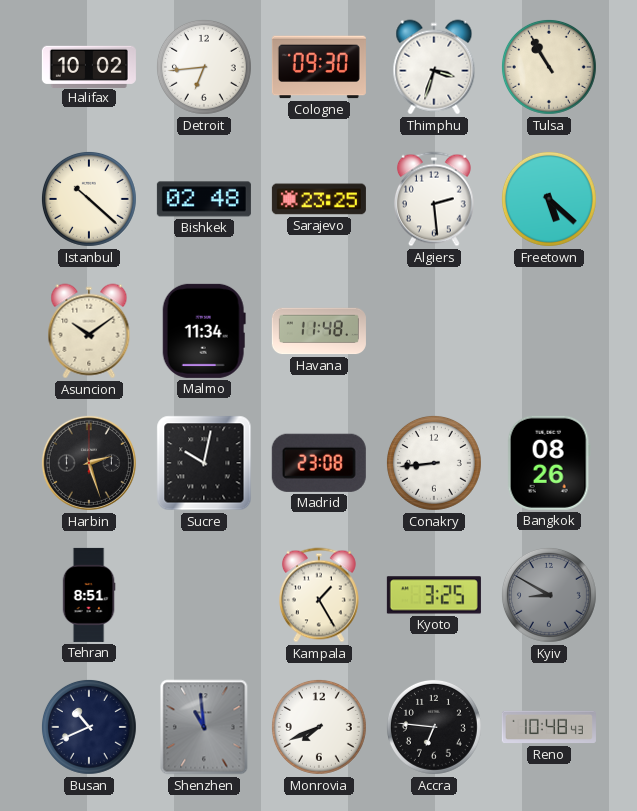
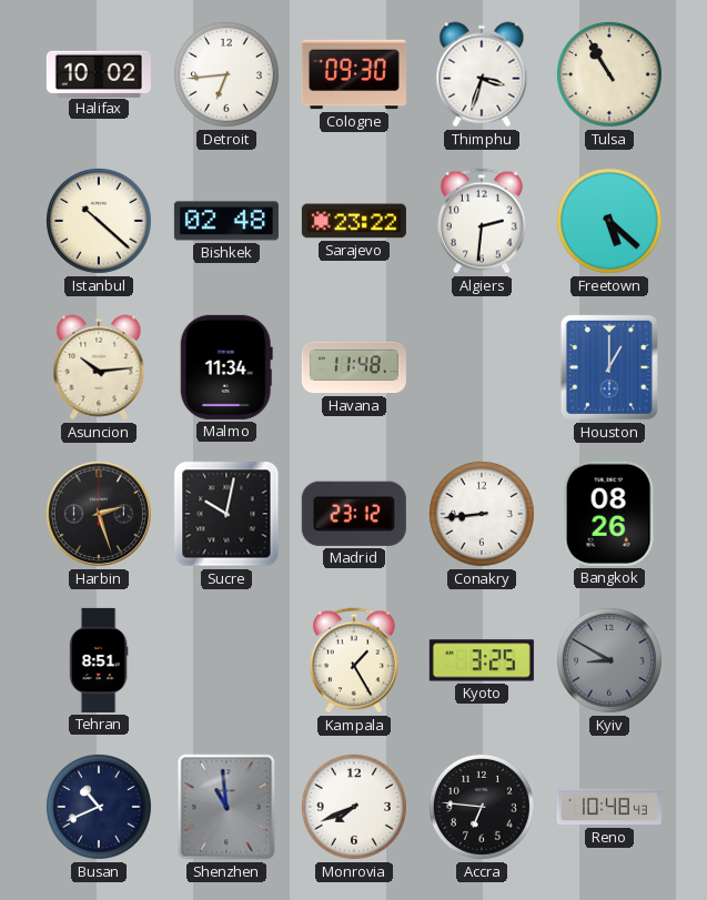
Sarajevo: 23:25 -> 23:22
Algiers: 2:29 -> 2:31
Asuncion: 10:09 -> 10:14
Houston: none -> 1:00
Madrid: 23:08 -> 23:12
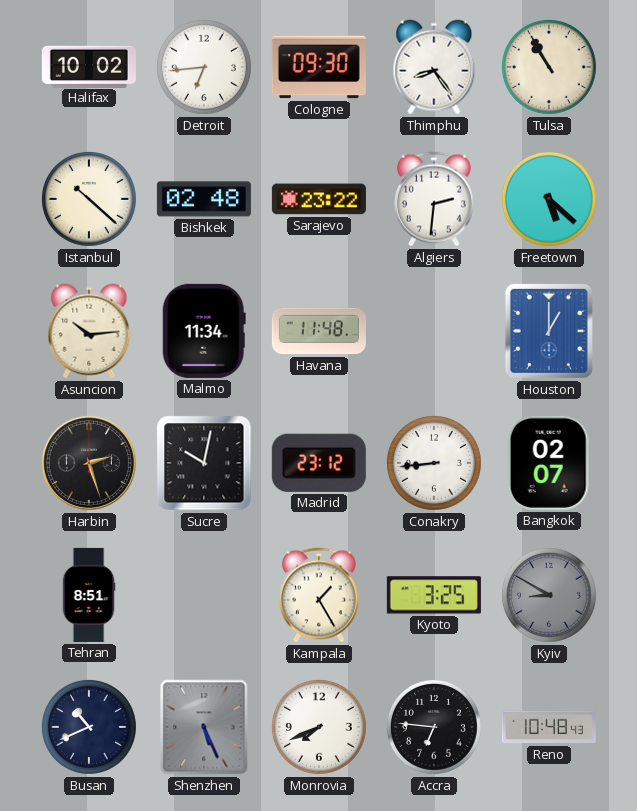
Thimphu: 3:33 -> 8:24
Bangkok: 08:26 -> 02:07
Shenzhen: 10:59 -> 5:26
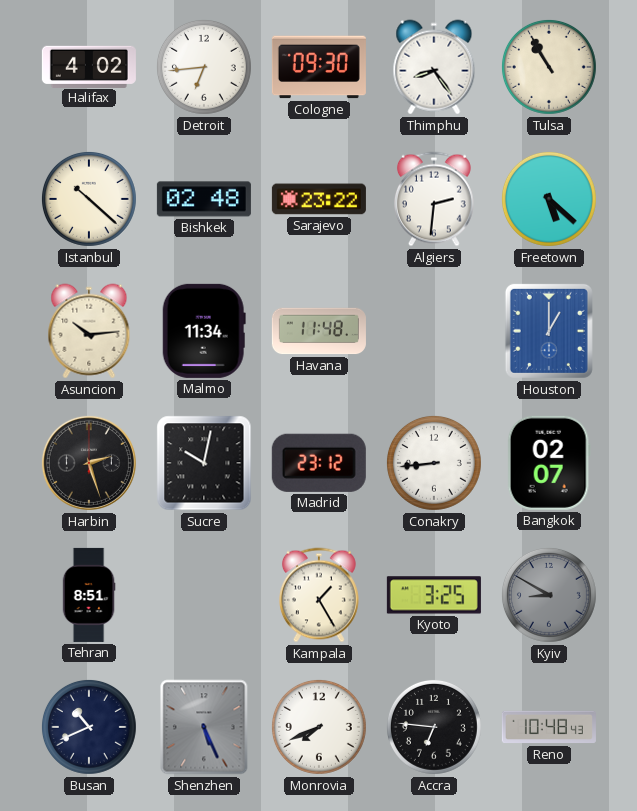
Halifax: 10:02 -> 4:02
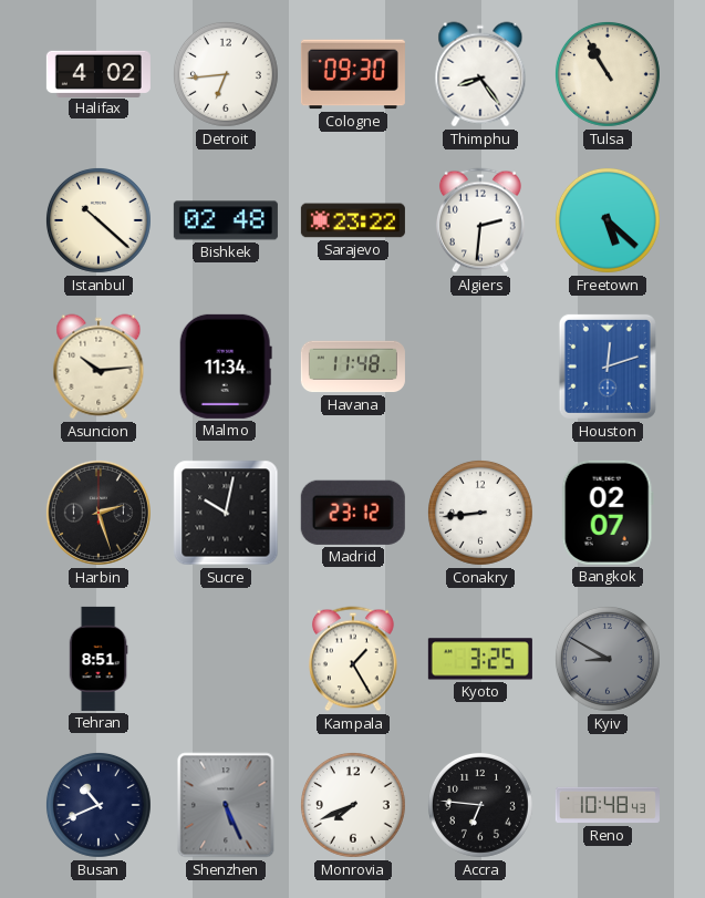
Houston: 1:00 -> 12:12
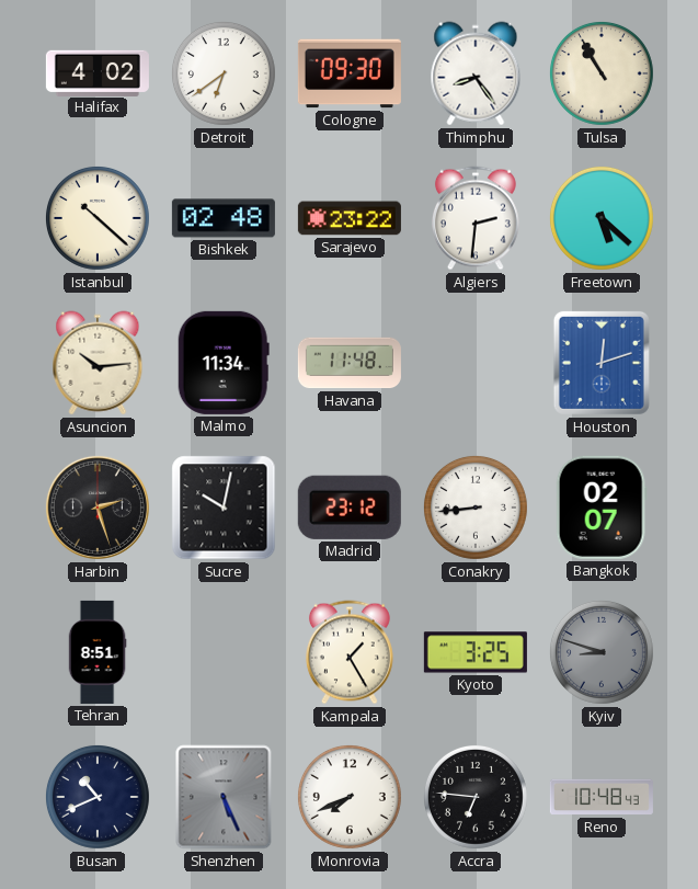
Detroit: 6:44 -> 6:39
Kyiv: 8:50 -> 8:48
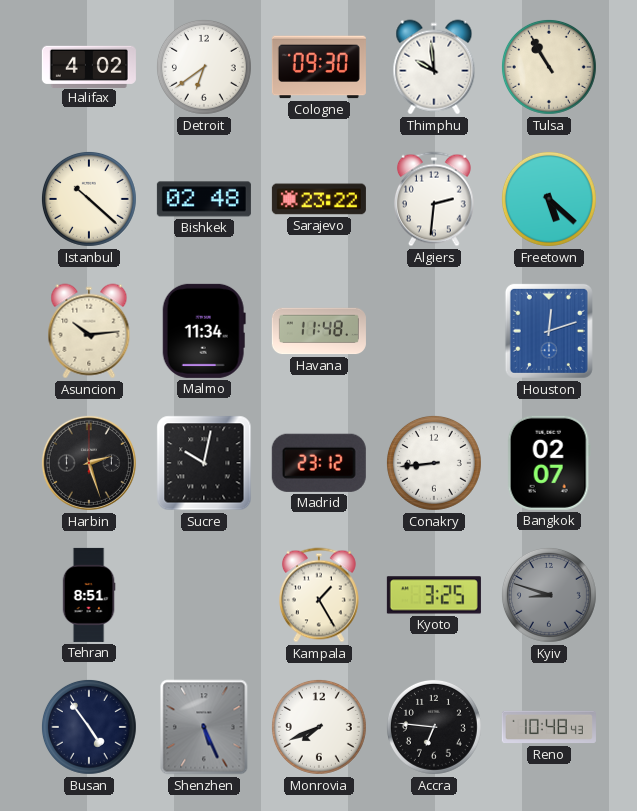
Thimphu: 8:24 -> 9:59
Busan: 10:41 -> 4:54
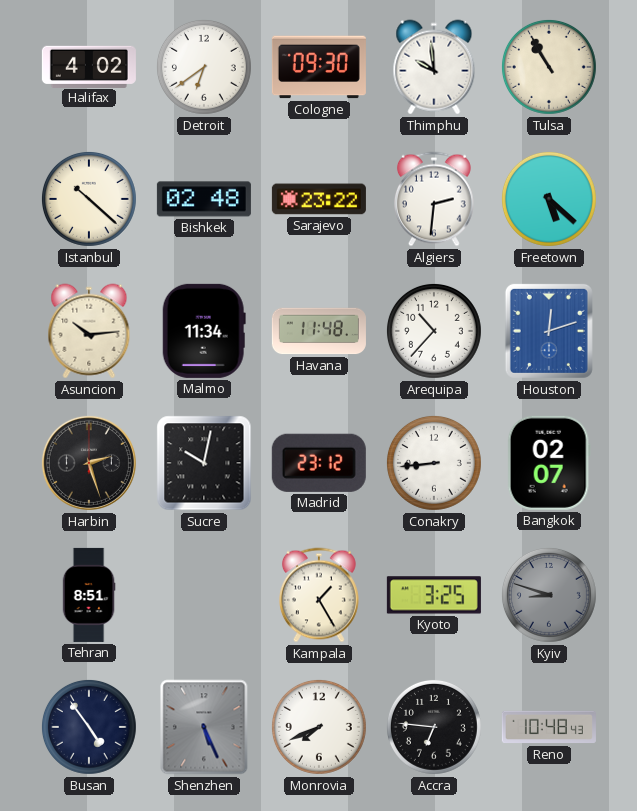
Arequipa: none -> 10:37
